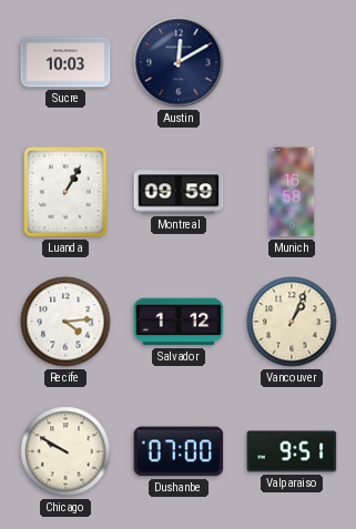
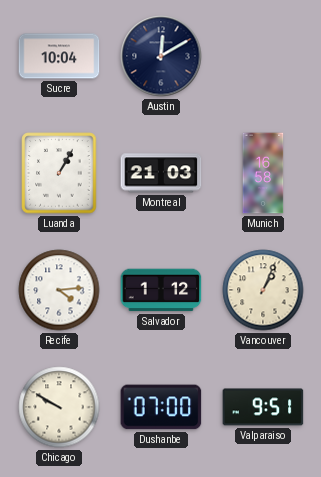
Sucre: 10:03 -> 10:04
Montreal: 09:59 -> 21:03
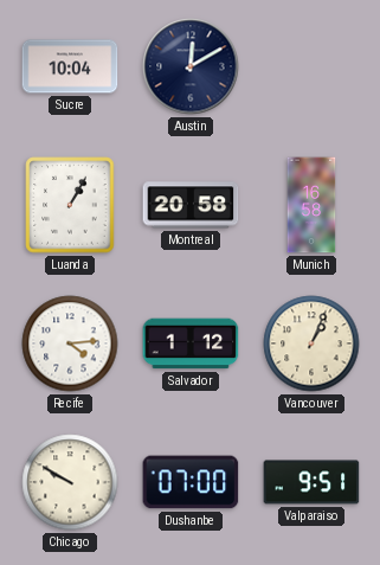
Montreal: 21:03 -> 20:58
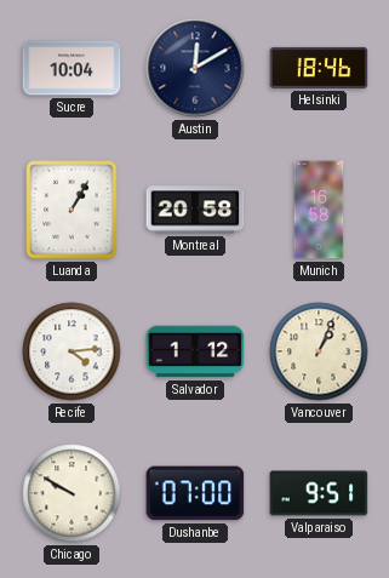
Helsinki: none -> 18:46
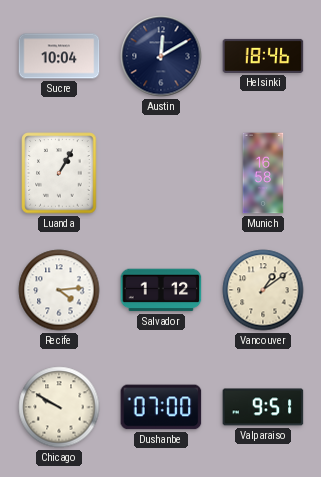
Montreal: 20:58 -> none
Vancouver: 1:04 -> 1:09
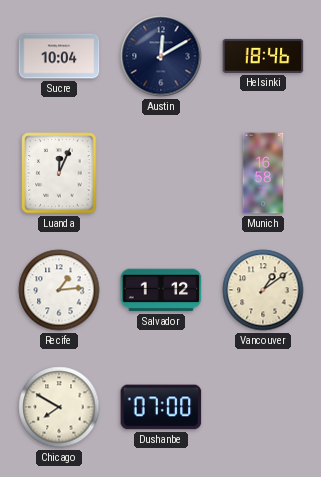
Luanda: 1:05 -> 12:04
Recife: 4:14 -> 1:14
Chicago: 9:50 -> 7:50
Valparaiso: 9:51 -> none
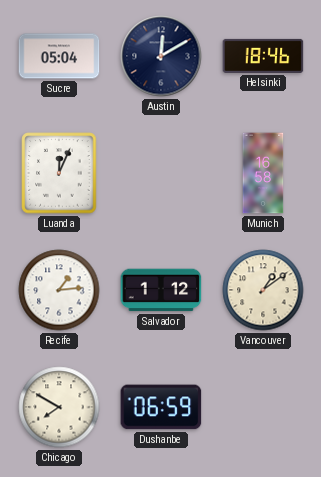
Sucre: 10:04 -> 05:04
Dushanbe: 07:00 -> 06:59
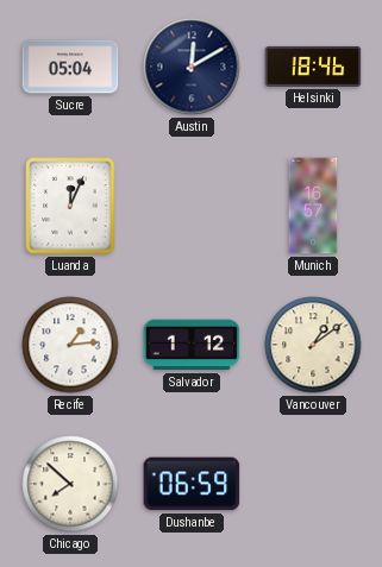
Munich: 16:58 -> 16:57
Chicago: 7:50 -> 7:52
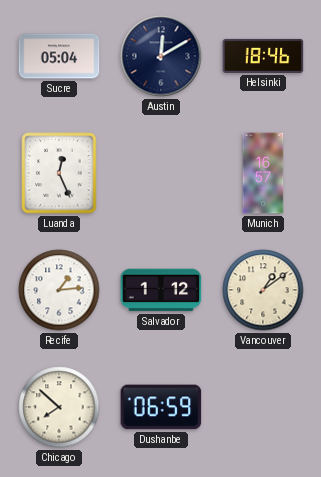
Luanda: 12:04 -> 12:26
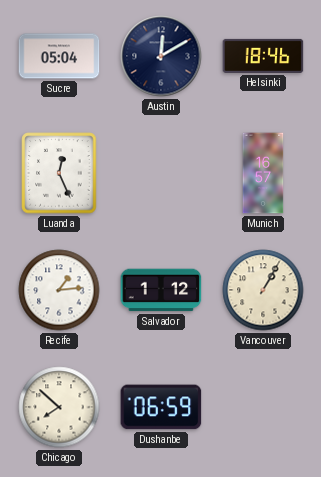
Vancouver: 1:09 -> 1:05
